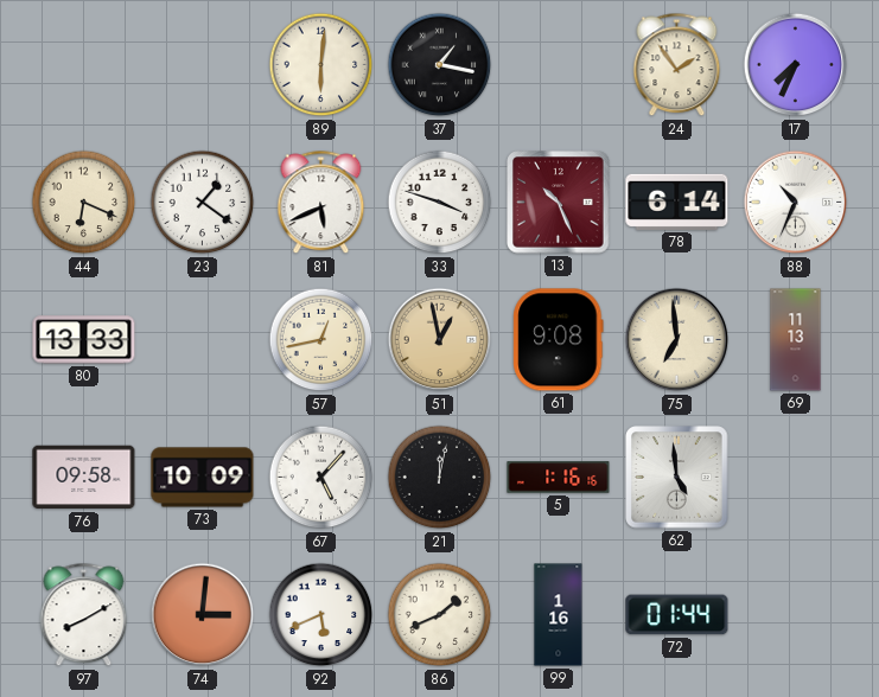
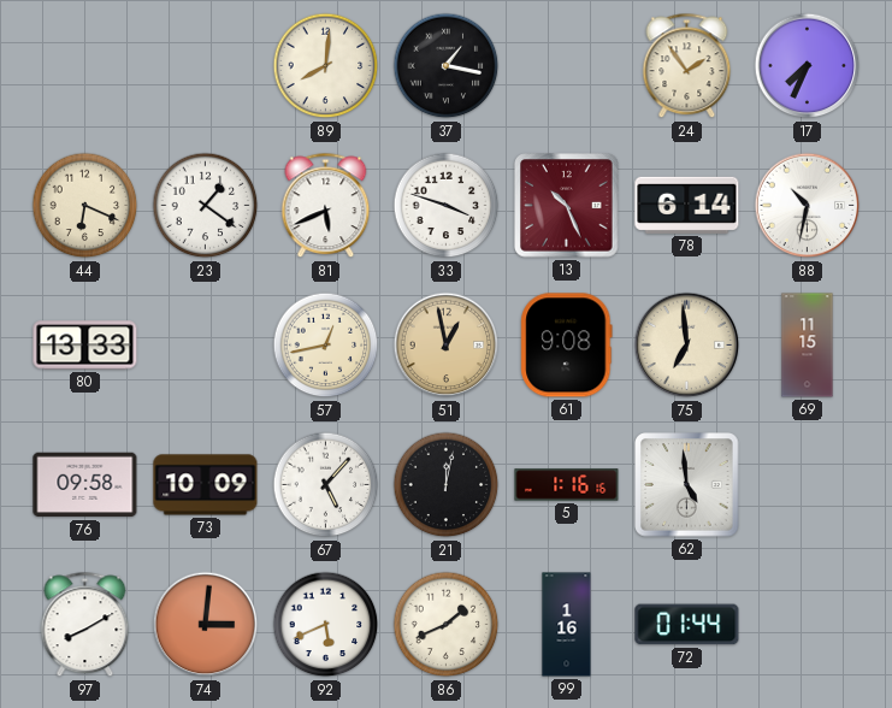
89: 6:01 -> 8:01
88: 10:34 -> 10:32
69: 11:13 -> 11:15
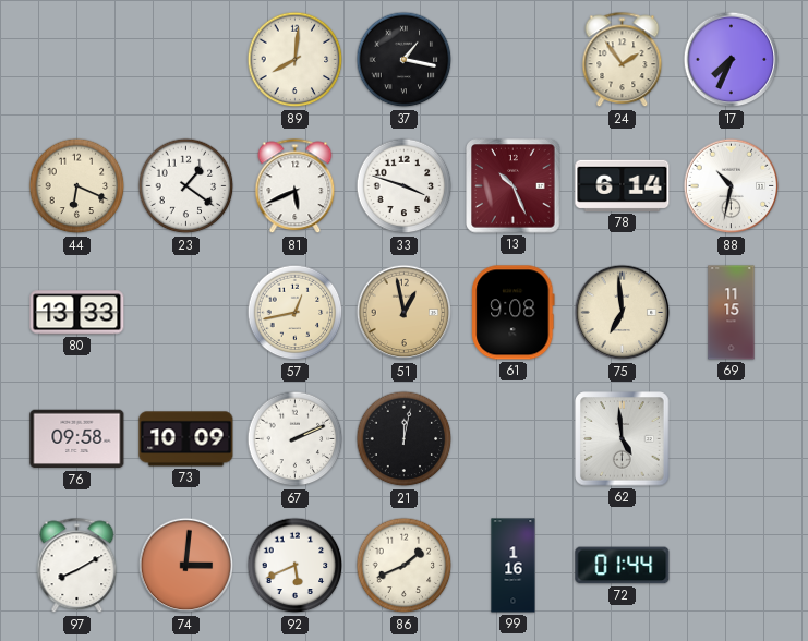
67: 5:07 -> 2:11
5: 1:16 -> none
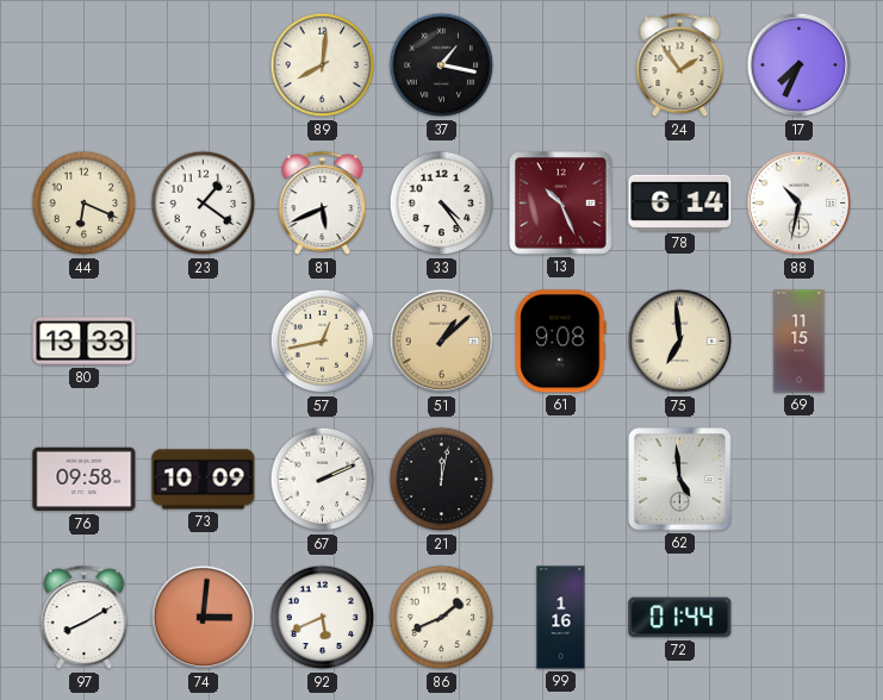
33: 3:48 -> 4:24
51: 12:58 -> 1:08
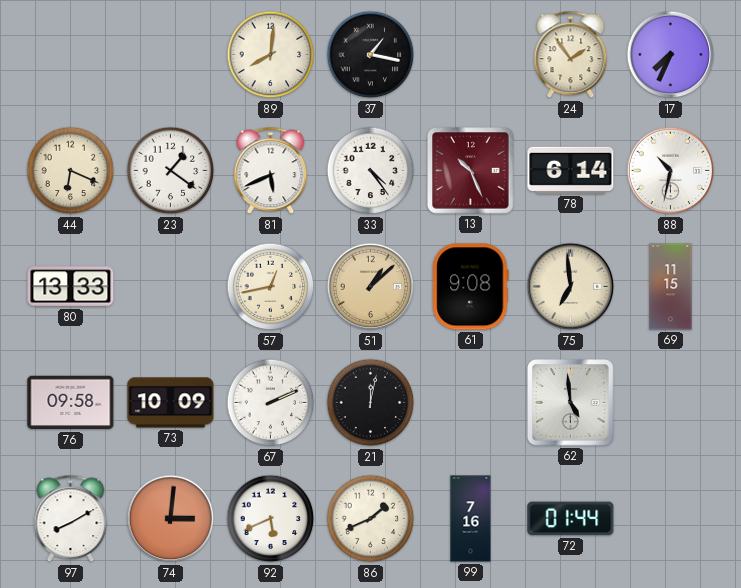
99: 1:16 -> 7:16
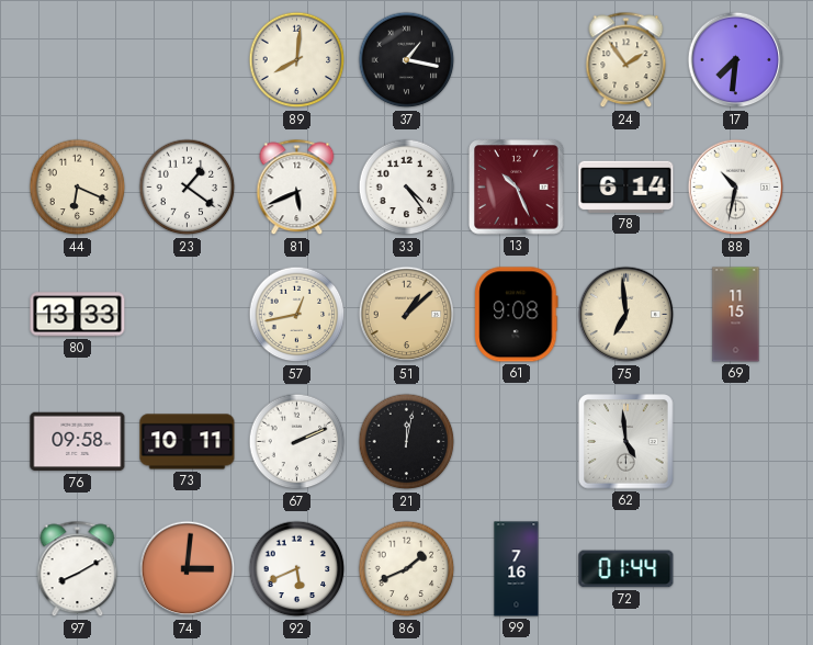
17: 7:34 -> 7:31
73: 10:09 -> 10:11
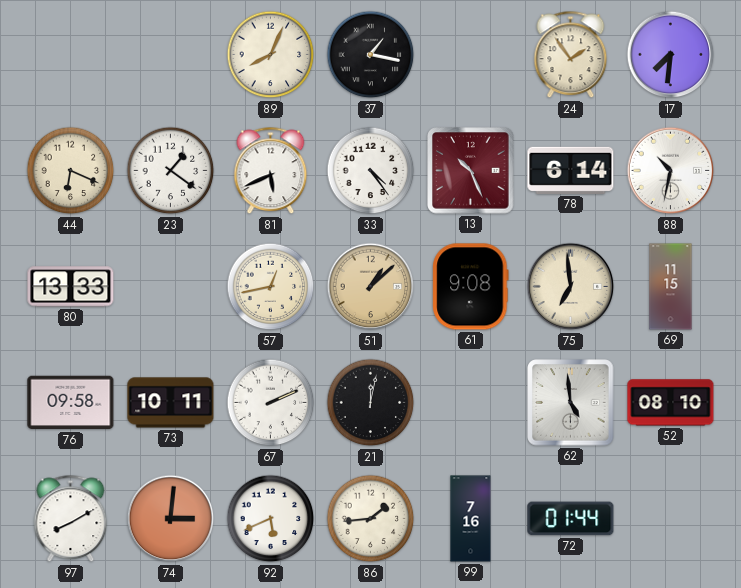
89: 8:01 -> 8:04
52: none -> 08:10
86: 1:41 -> 1:44
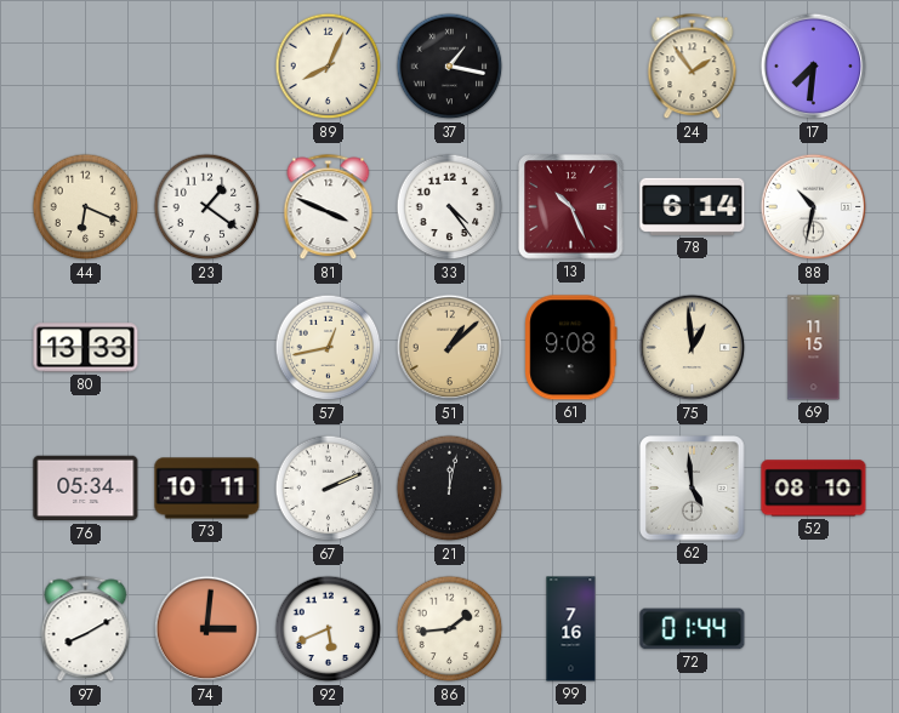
81: 5:41 -> 3:49
75: 6:59 -> 12:59
76: 09:58 -> 05:34
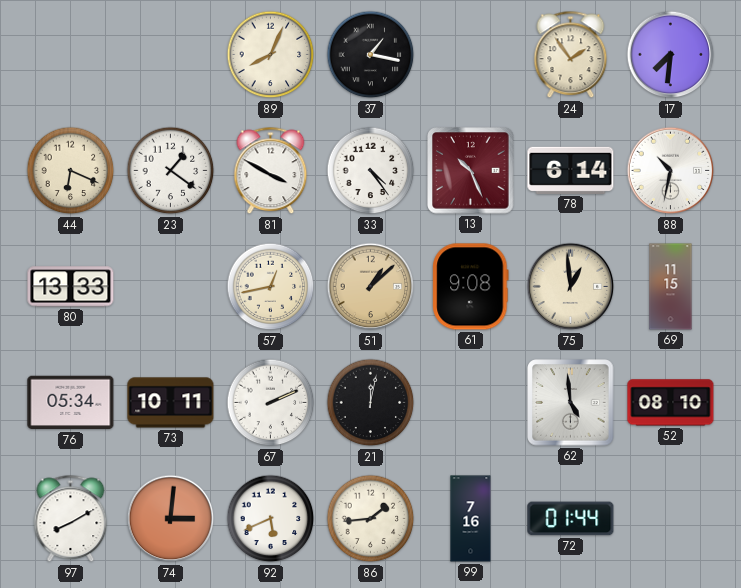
81: 3:49 -> 3:50
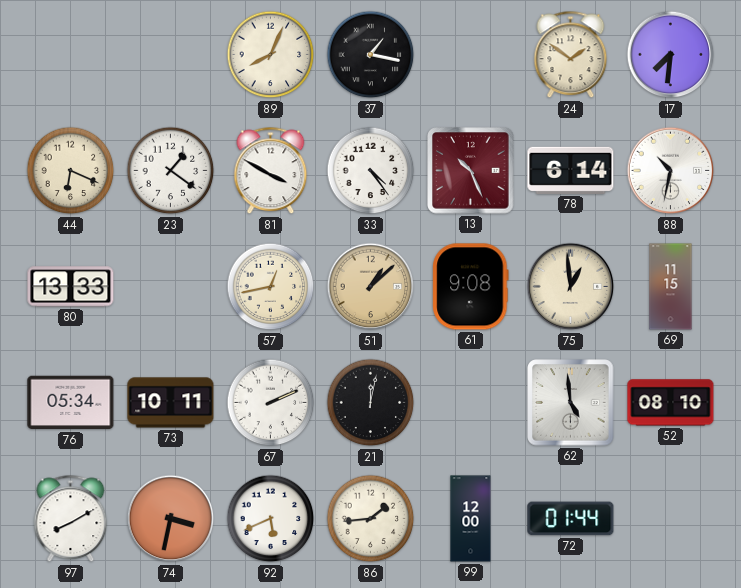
24: 1:54 -> 1:51
74: 3:01 -> 3:32
99: 7:16 -> 12:00
